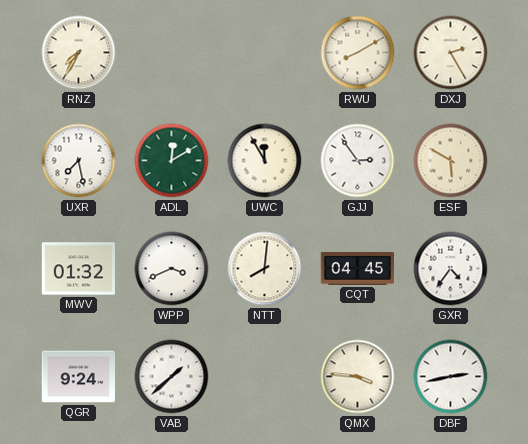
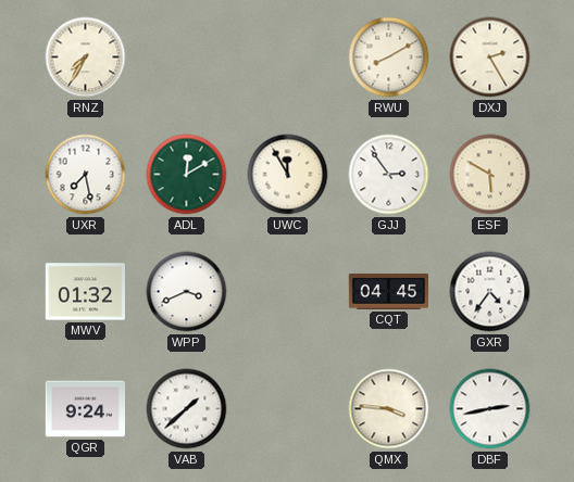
NTT: 8:01 -> none
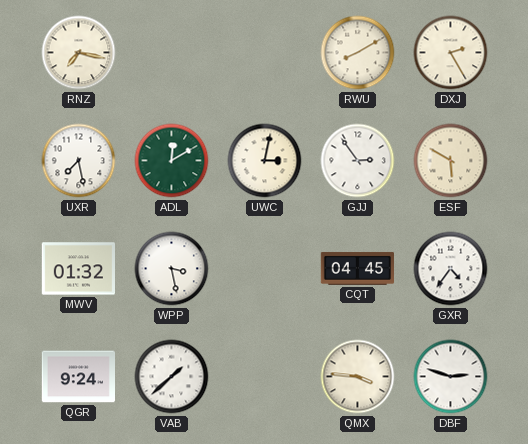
RNZ: 7:35 -> 7:17
UWC: 11:55 -> 3:02
WPP: 3:41 -> 3:28
DBF: 2:43 -> 2:48
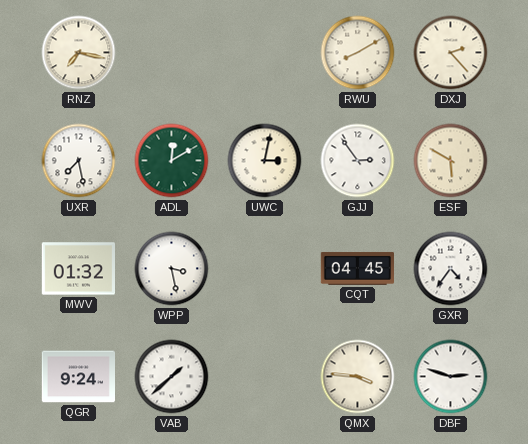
DXJ: 2:25 -> 2:23
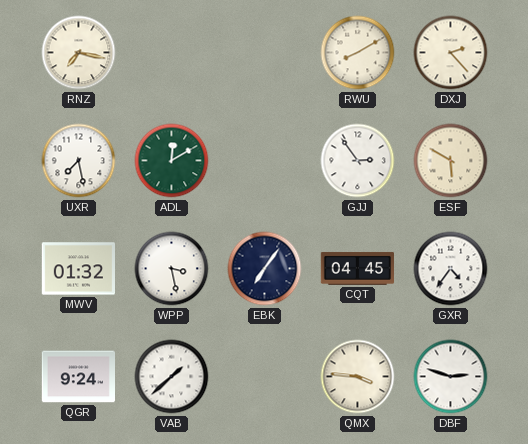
UWC: 3:02 -> none
EBK: none -> 7:06
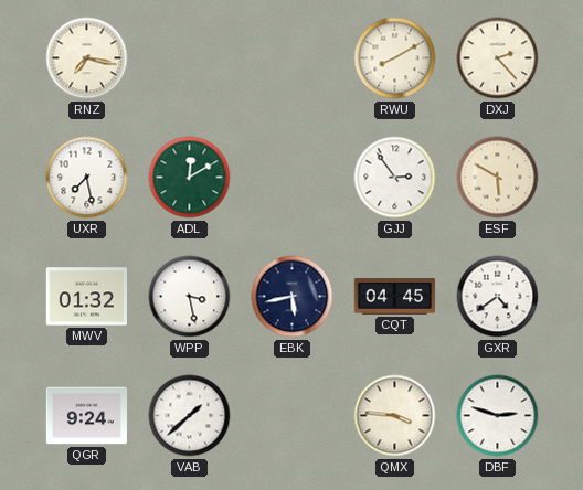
EBK: 7:06 -> 5:43
GXR: 4:36 -> 4:39
